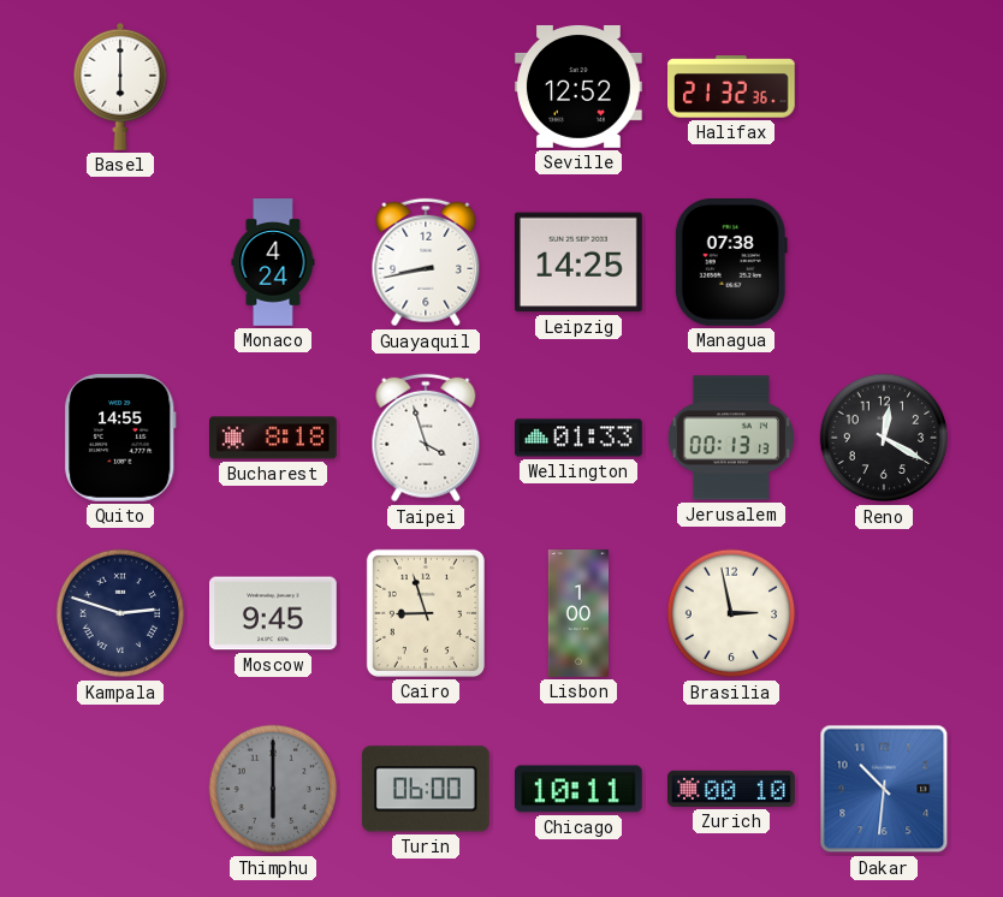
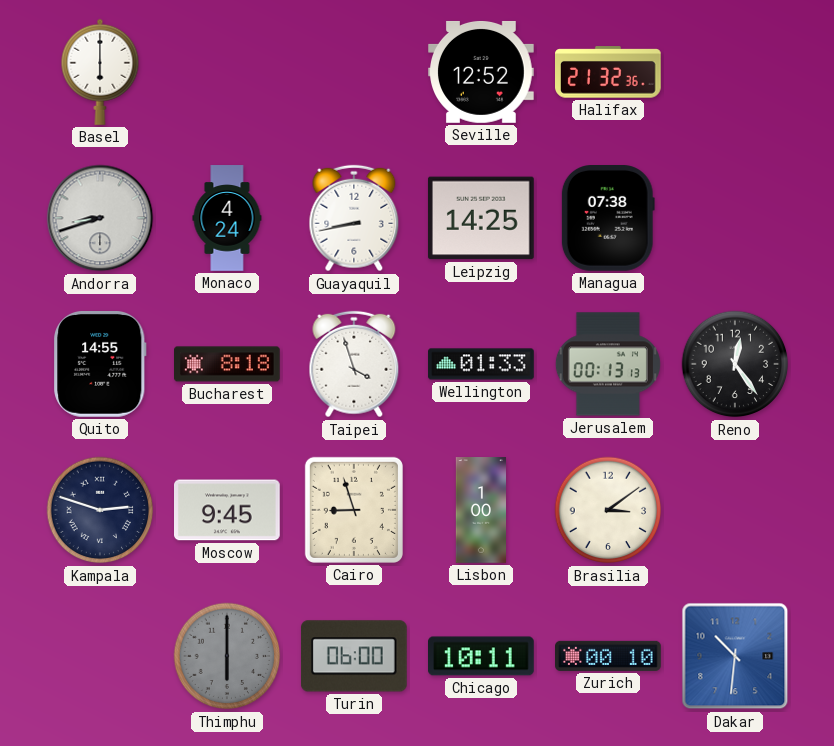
Andorra: none -> 8:42
Reno: 12:20 -> 12:24
Brasilia: 2:58 -> 3:09
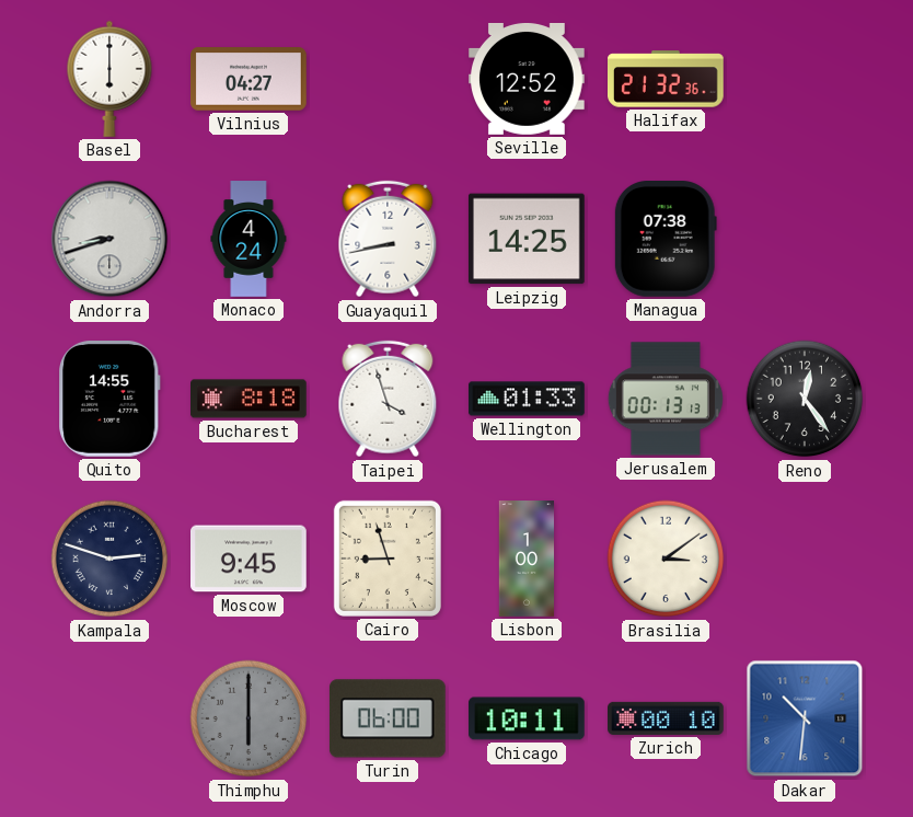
Vilnius: none -> 04:27
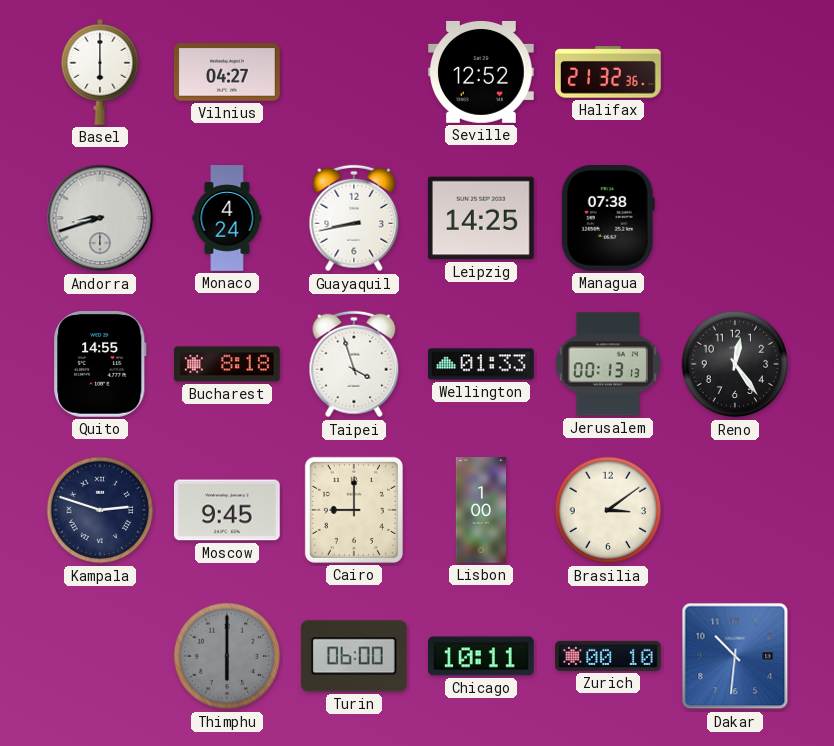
Cairo: 8:57 -> 9:00
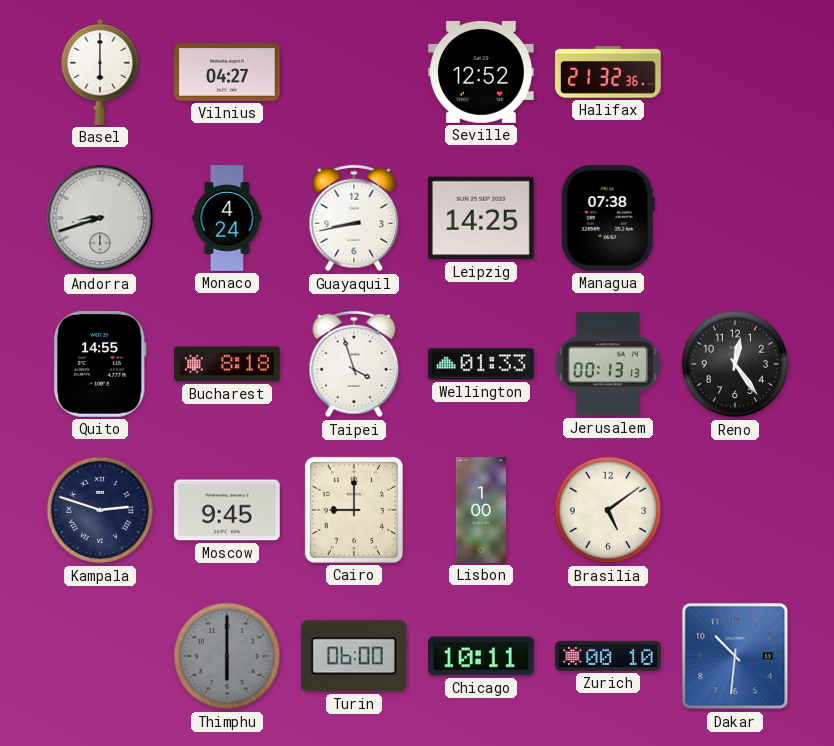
Brasilia: 3:09 -> 5:09
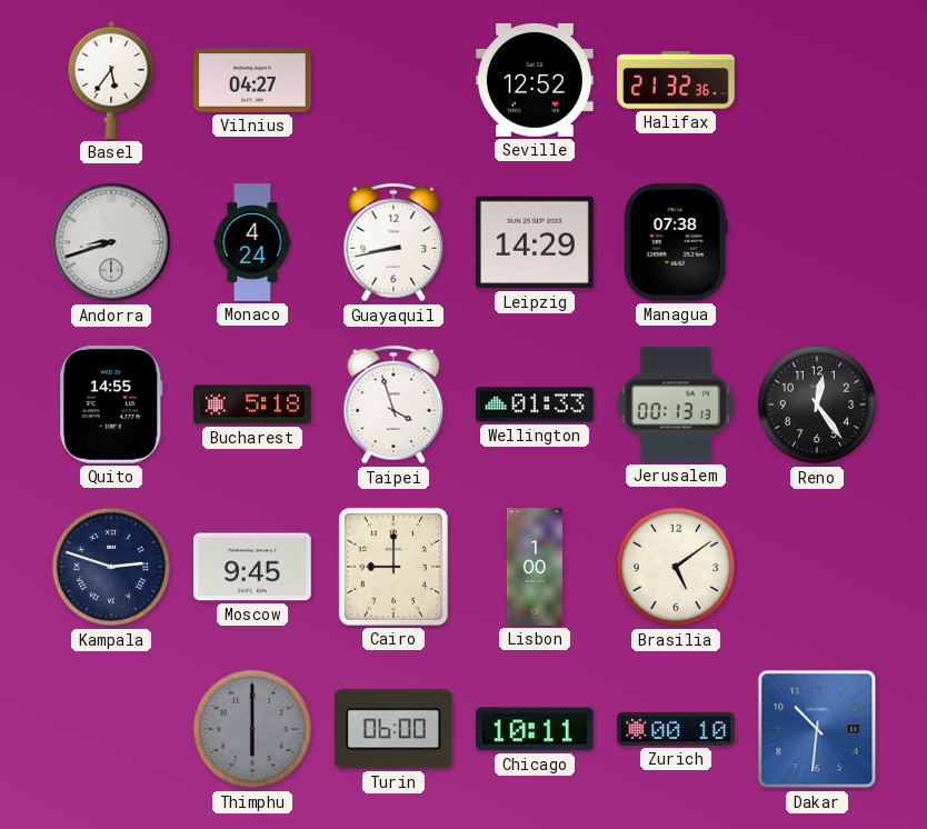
Basel: 6:00 -> 5:36
Leipzig: 14:25 -> 14:29
Bucharest: 8:18 -> 5:18
